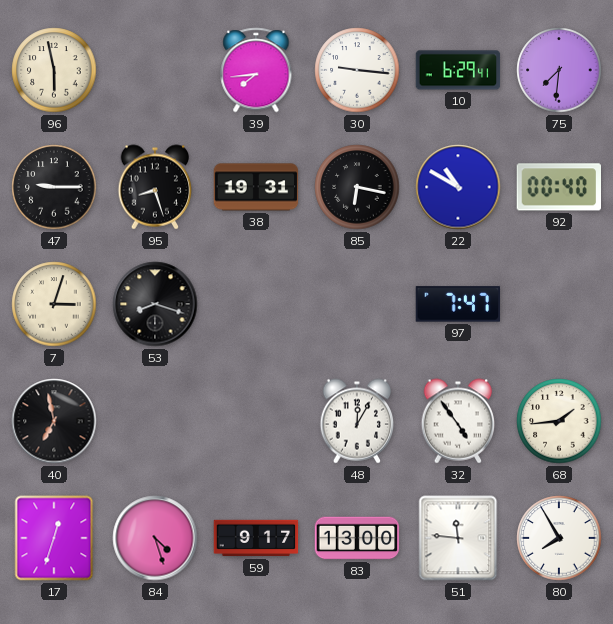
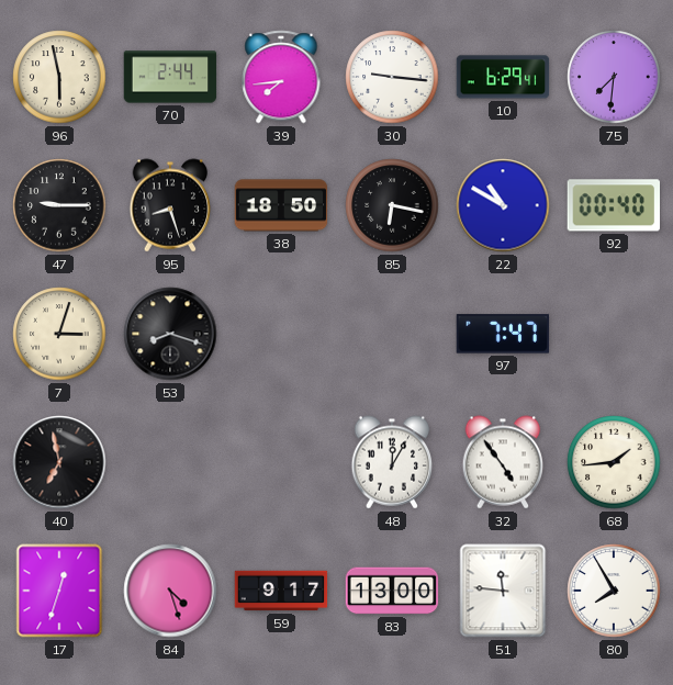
70: none -> 2:44
38: 19:31 -> 18:50
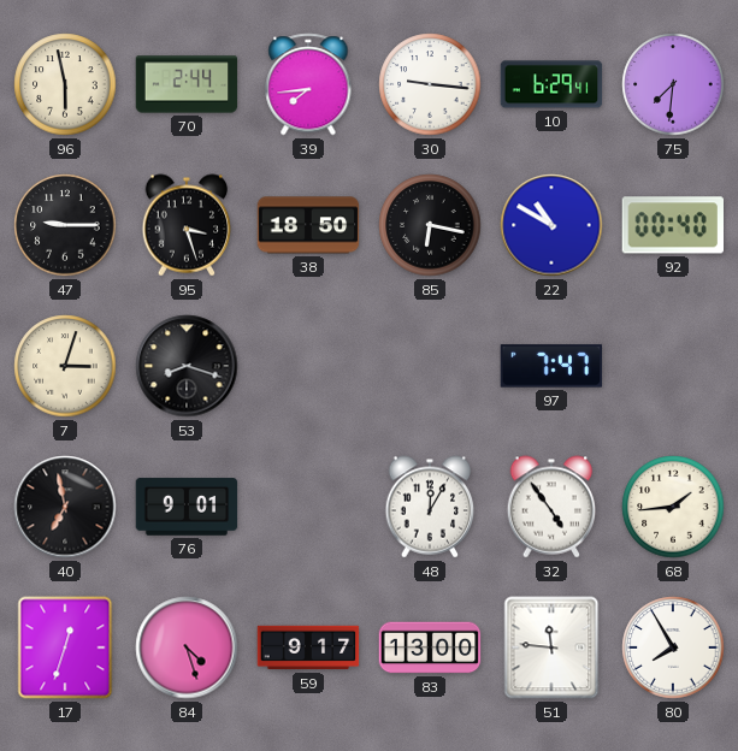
95: 8:27 -> 3:27
76: none -> 9:01
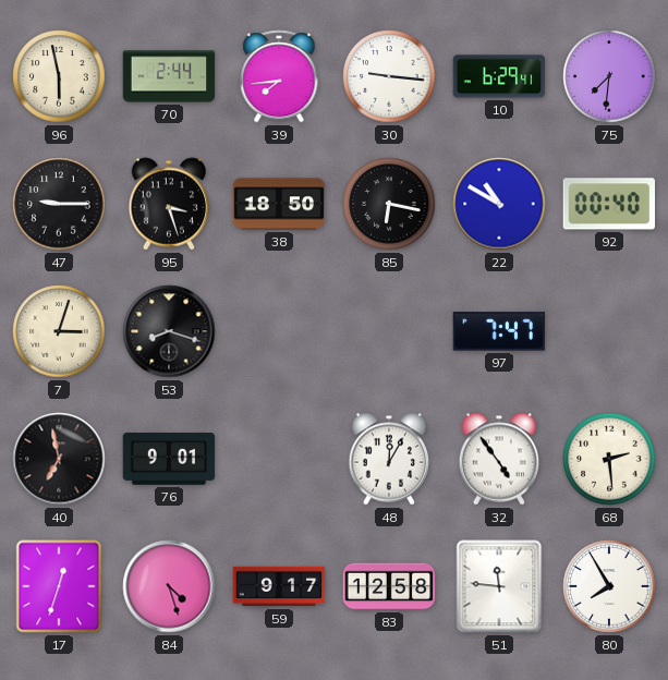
68: 1:44 -> 2:29
83: 13:00 -> 12:58
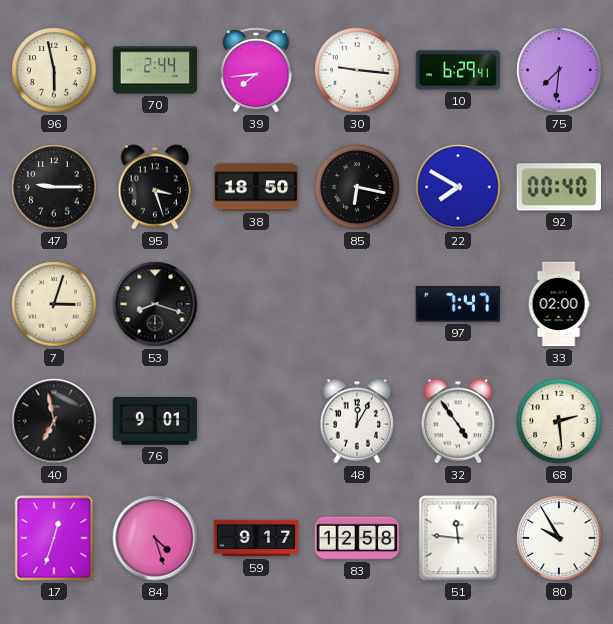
22: 10:50 -> 7:50
33: none -> 02:00
80: 7:55 -> 9:55
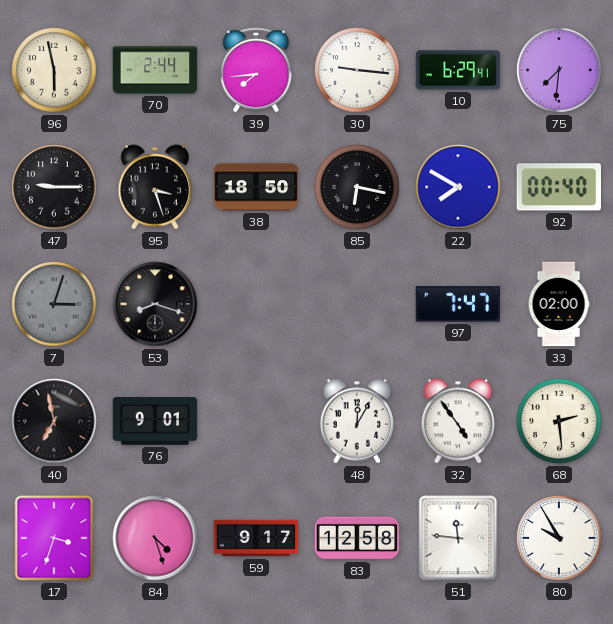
7 dial: cream -> grey
17: 12:33 -> 3:33
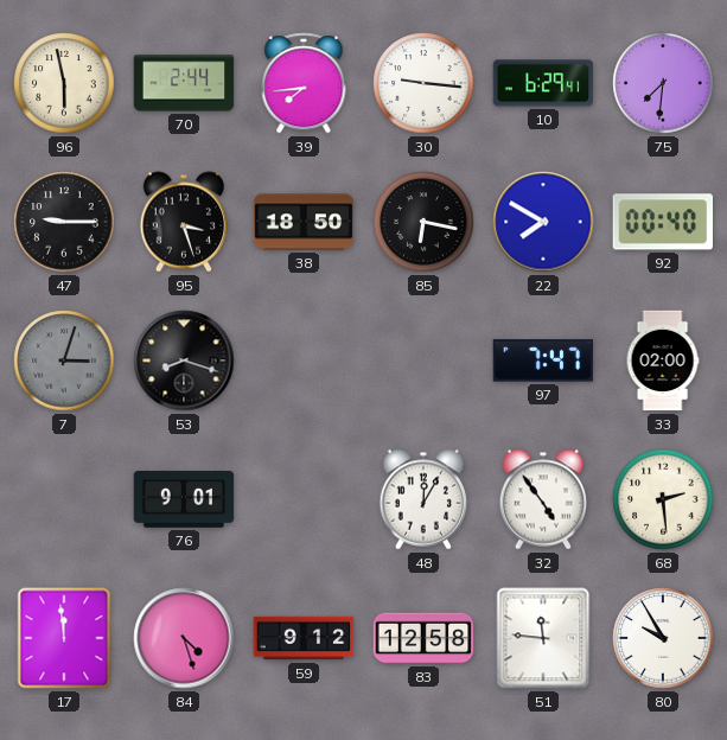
40: 6:58 -> none
17: 3:33 -> 11:59
59: 9:17 -> 9:12
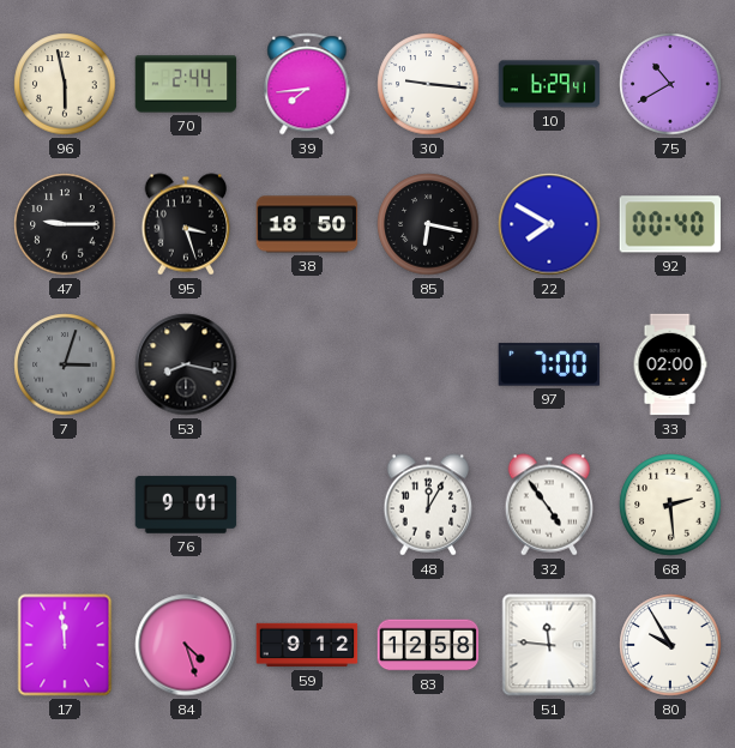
75: 7:31 -> 10:40
53: 8:18 -> 8:17
97: 7:47 -> 7:00
